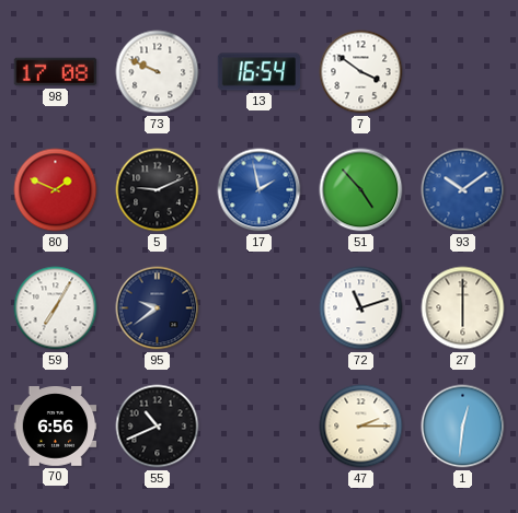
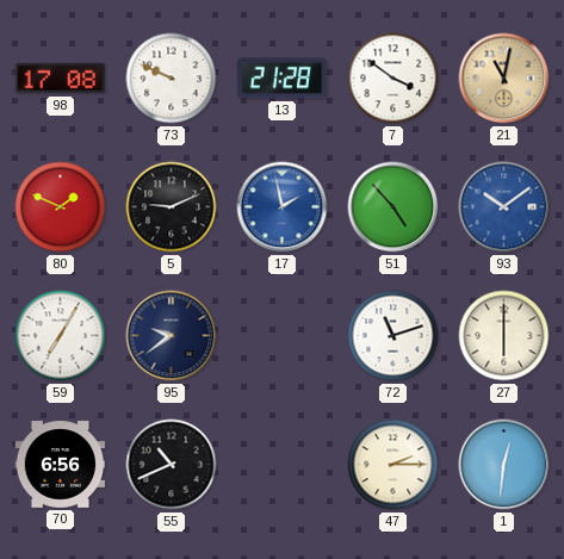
13: 16:54 -> 21:28
21: none -> 11:02
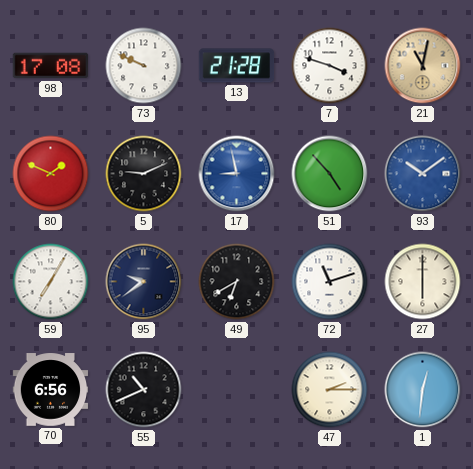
7: 3:51 -> 3:48
17: 1:58 -> 8:58
49: none -> 6:40
